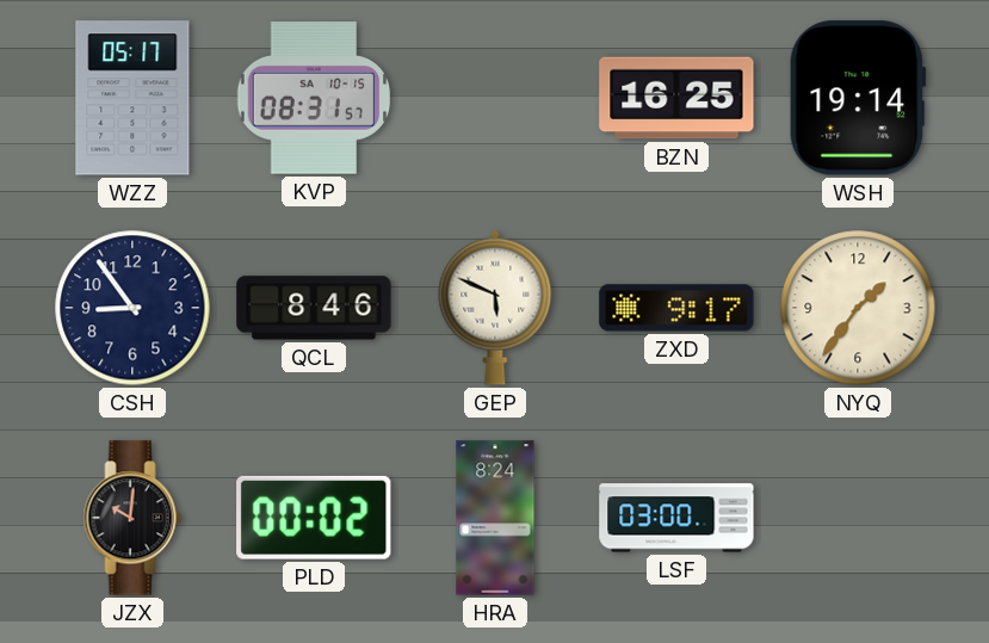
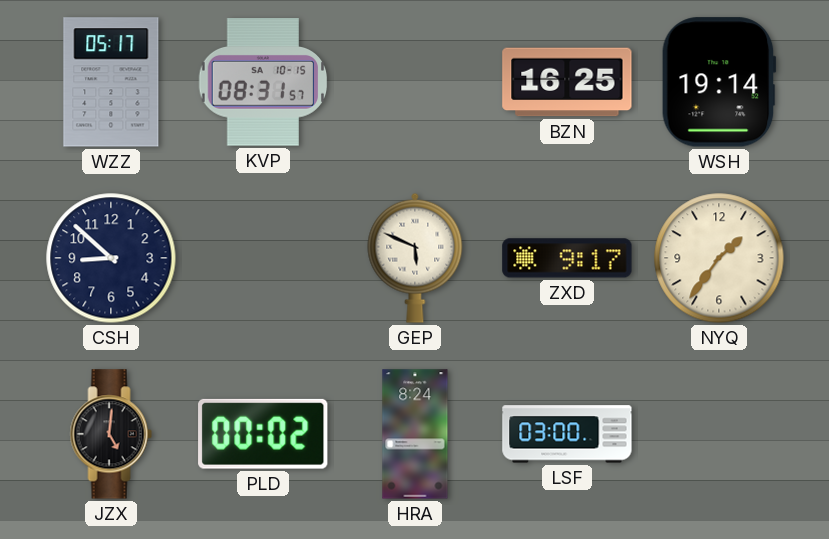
CSH: 8:54 -> 8:52
QCL: 8:46 -> none
JZX: 10:01 -> 5:01
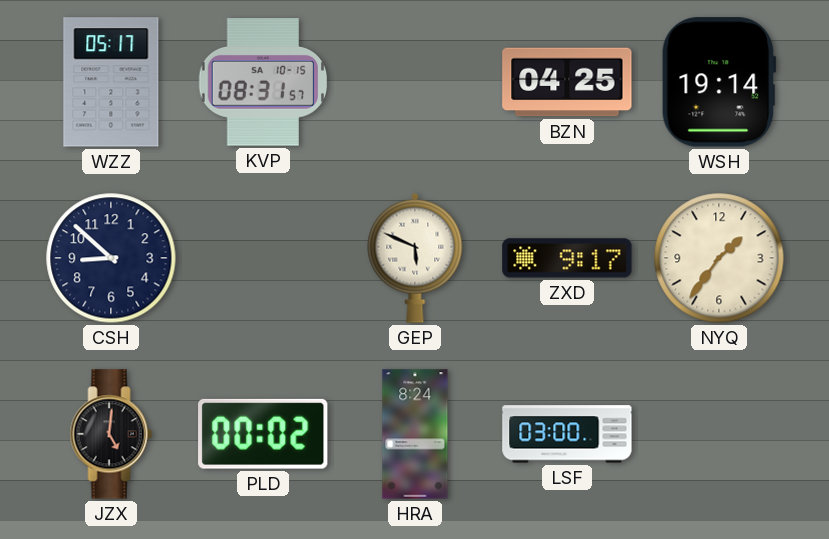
BZN: 16:25 -> 04:25
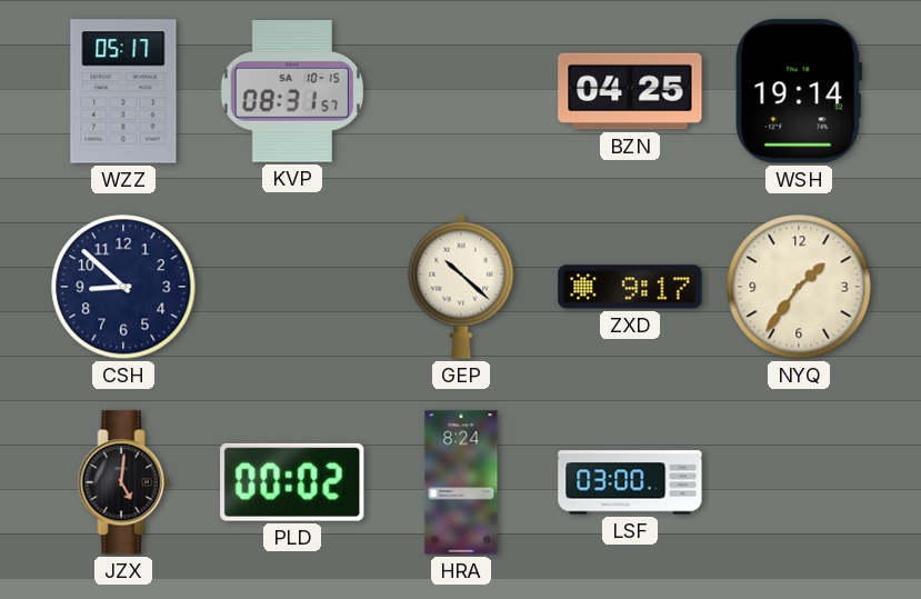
GEP: 5:49 -> 10:22
